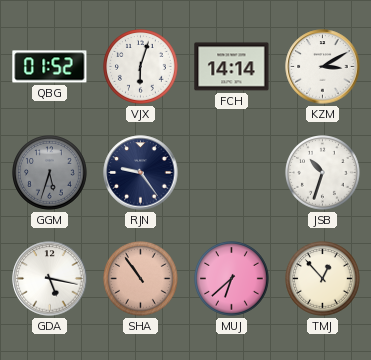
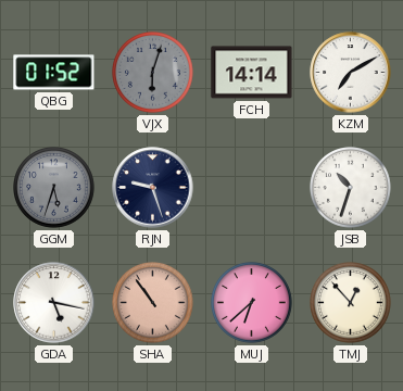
VJX dial: white -> grey
KZM: 3:10 -> 7:10
RJN: 9:24 -> 9:27
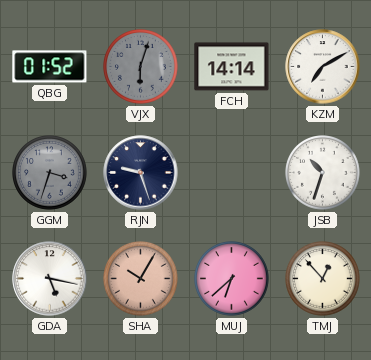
GGM: 5:33 -> 3:33
SHA: 10:54 -> 10:05
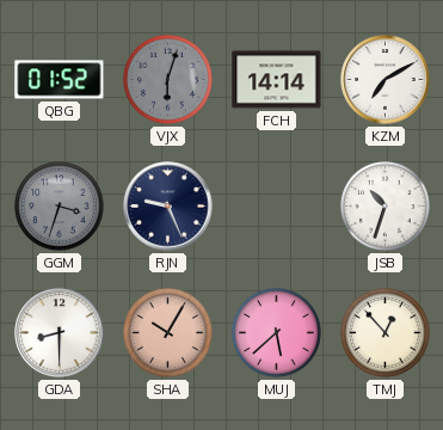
RJN: 9:27 -> 9:26
GDA: 5:17 -> 8:30
MUJ: 6:38 -> 5:38
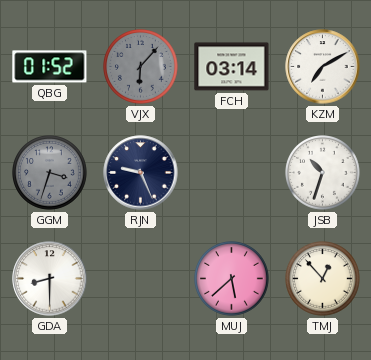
VJX: 6:03 -> 6:07
FCH: 14:14 -> 03:14
SHA: 10:05 -> none
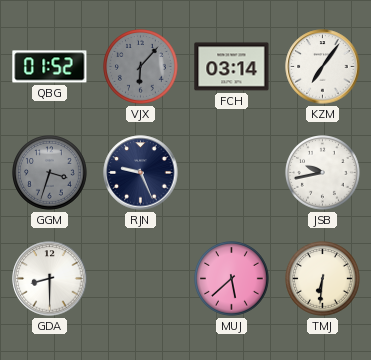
KZM: 7:10 -> 7:06
JSB: 10:33 -> 9:43
TMJ: 12:53 -> 6:31
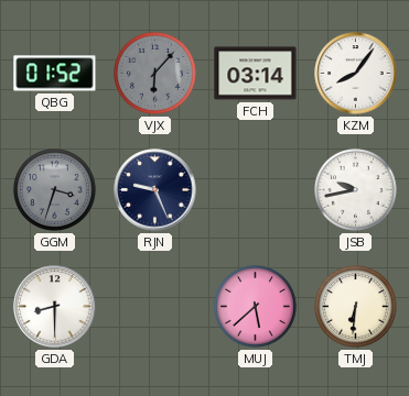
KZM: 7:06 -> 8:06
